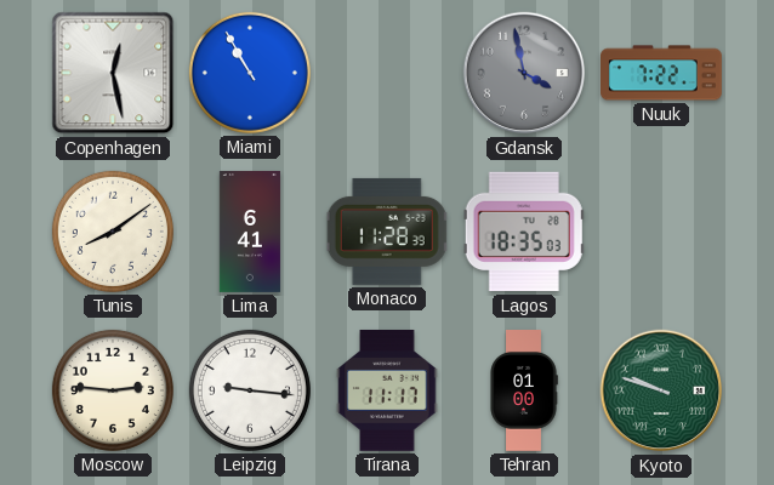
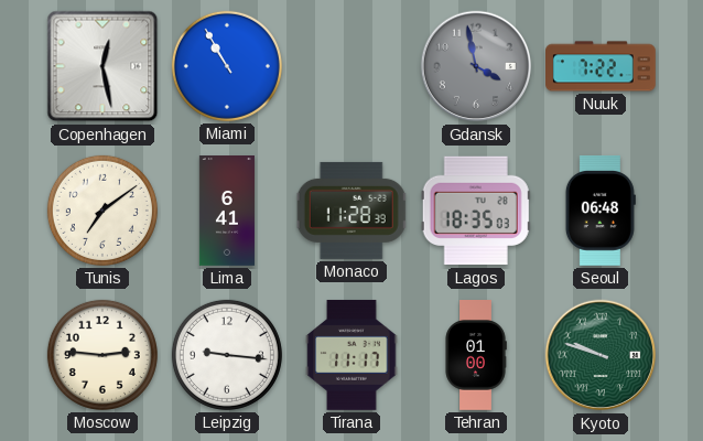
Tunis: 8:09 -> 7:09
Seoul: none -> 06:48
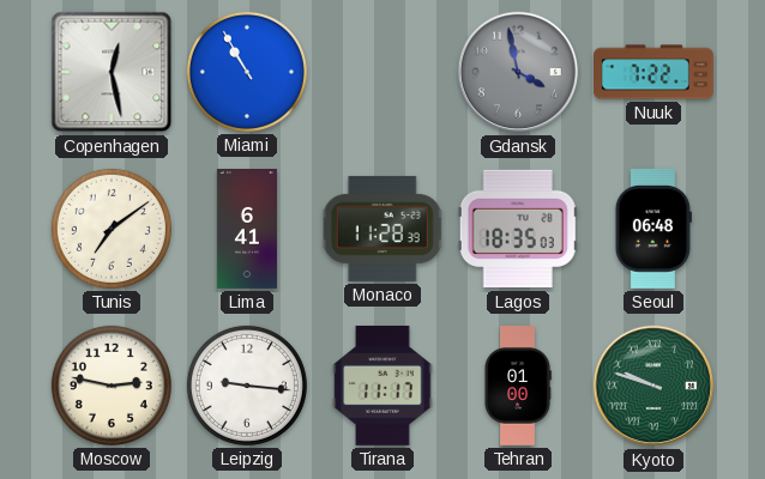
Moscow: 2:46 -> 2:47
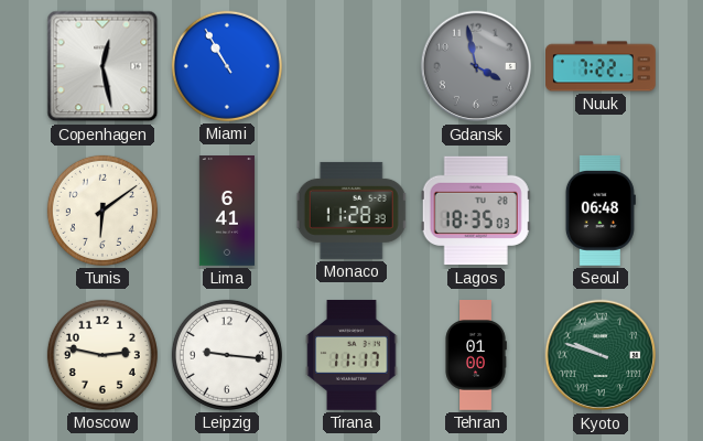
Tunis: 7:09 -> 6:09
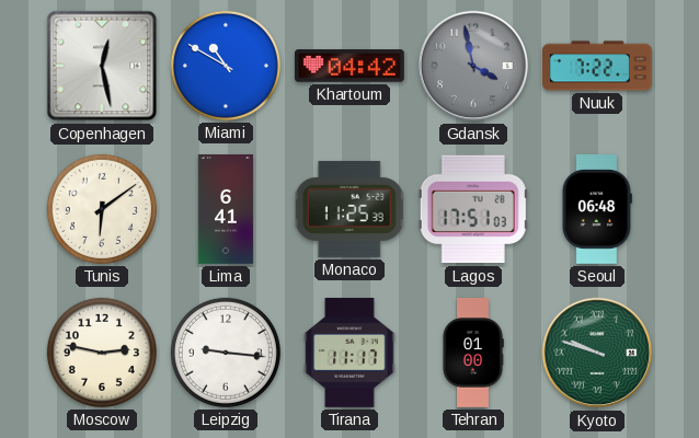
Miami: 10:55 -> 10:50
Khartoum: none -> 04:42
Monaco: 11:28 -> 11:25
Lagos: 18:35 -> 17:51
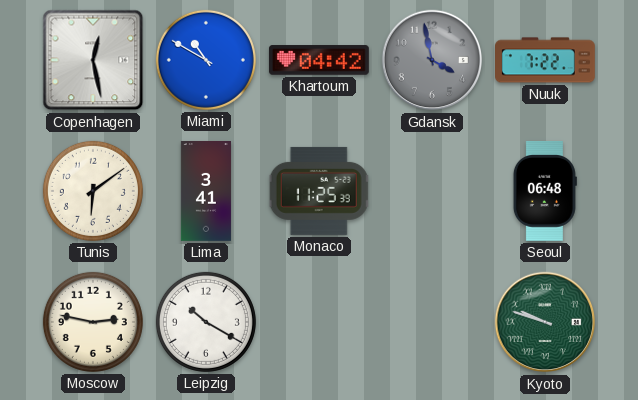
Lima: 6:41 -> 3:41
Lagos: 17:51 -> none
Leipzig: 9:16 -> 10:20
Tirana: 11:17 -> none
Tehran: 01:00 -> none
